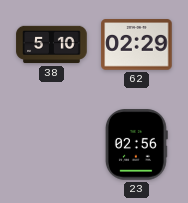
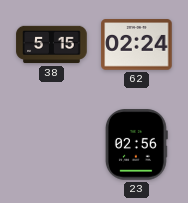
38: 5:10 -> 5:15
62: 02:29 -> 02:24
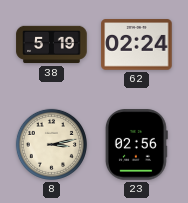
38: 5:15 -> 5:19
8: none -> 3:13
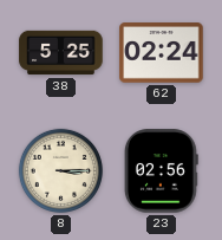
38: 5:19 -> 5:25
8: 3:13 -> 3:15
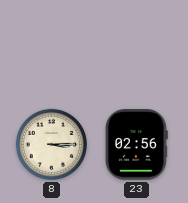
38: 5:25 -> none
62: 02:24 -> none
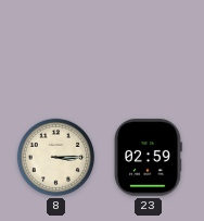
23: 02:56 -> 02:59
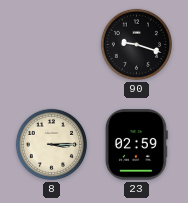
90: none -> 9:18
